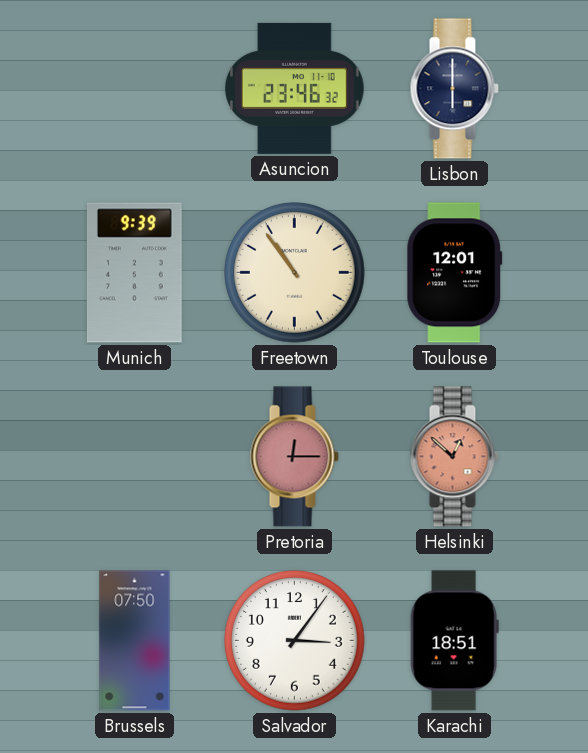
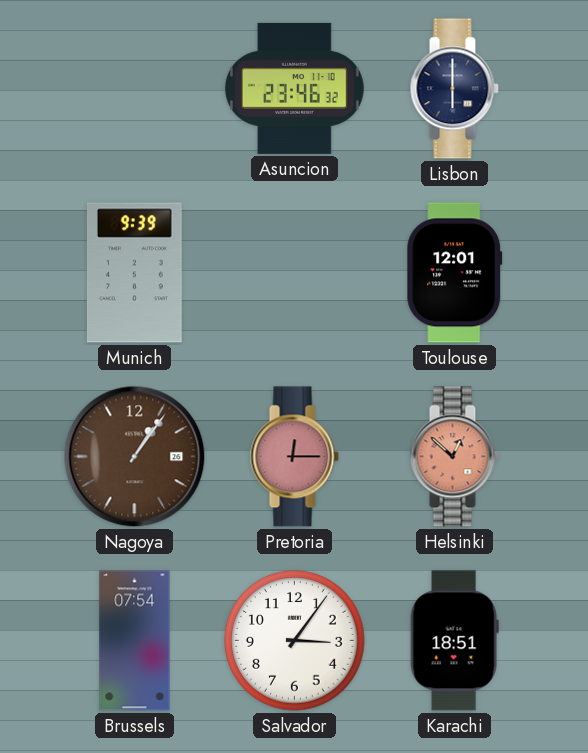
Freetown: 10:54 -> none
Nagoya: none -> 1:06
Brussels: 07:50 -> 07:54
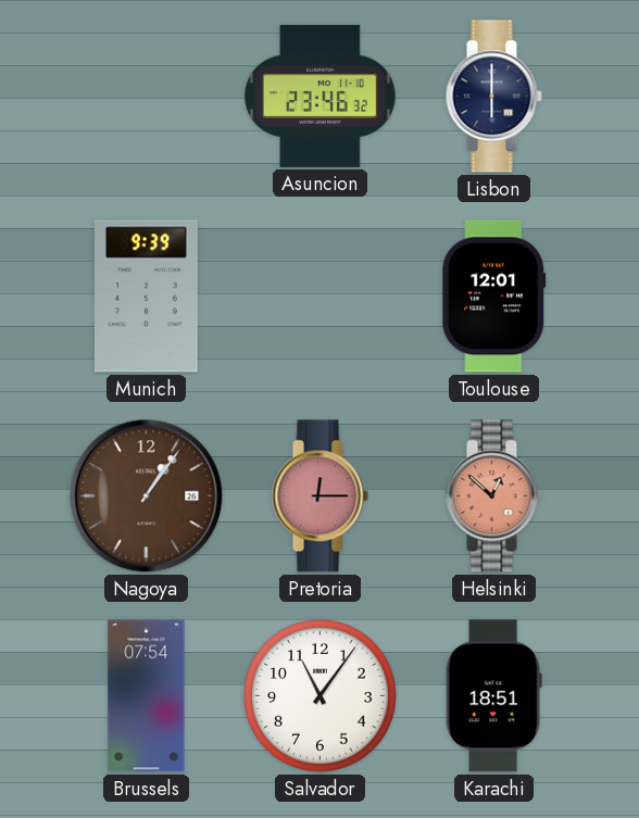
Salvador: 3:06 -> 11:06
